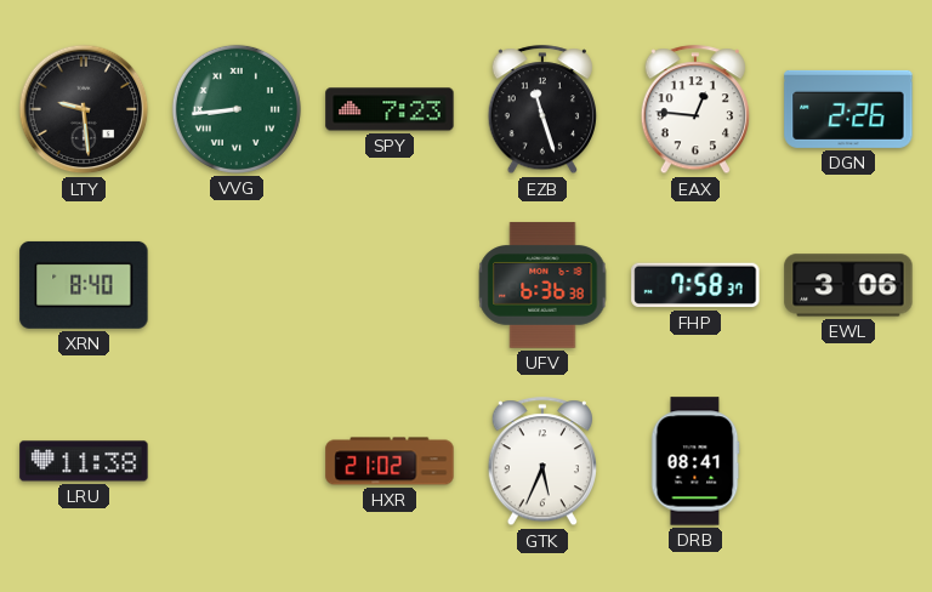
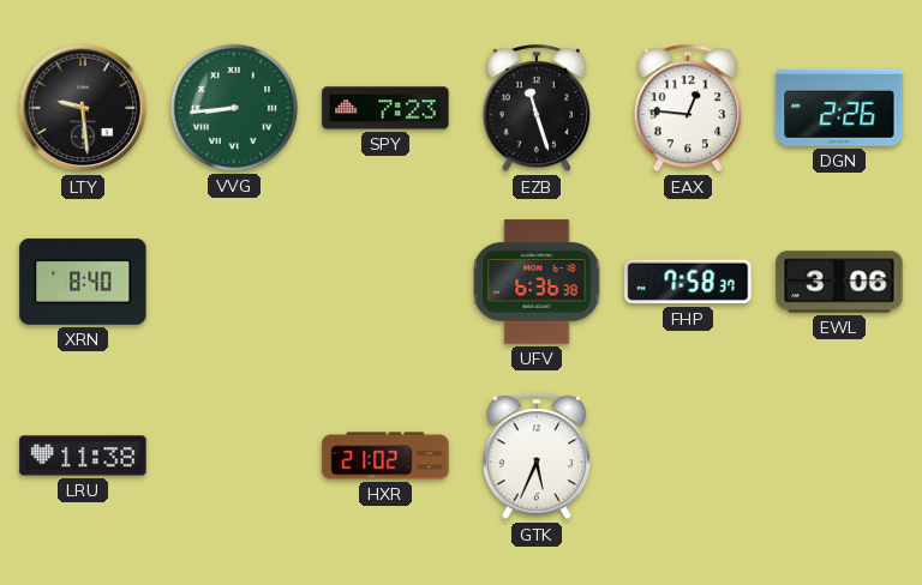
DRB: 08:41 -> none
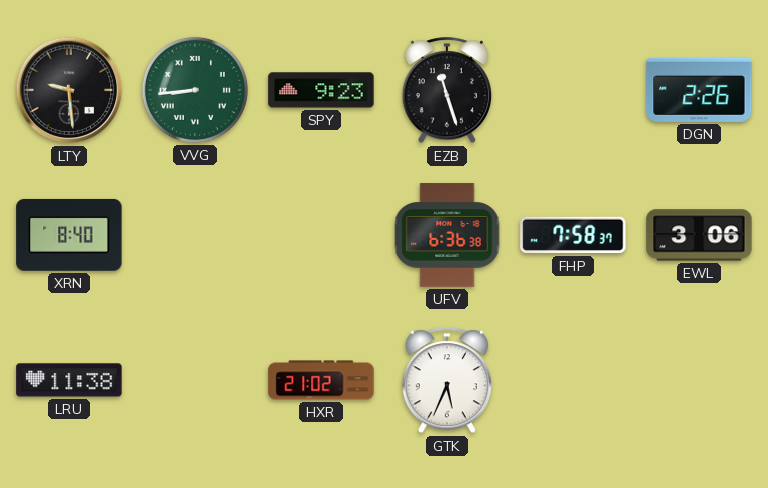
SPY: 7:23 -> 9:23
EAX: 12:46 -> none
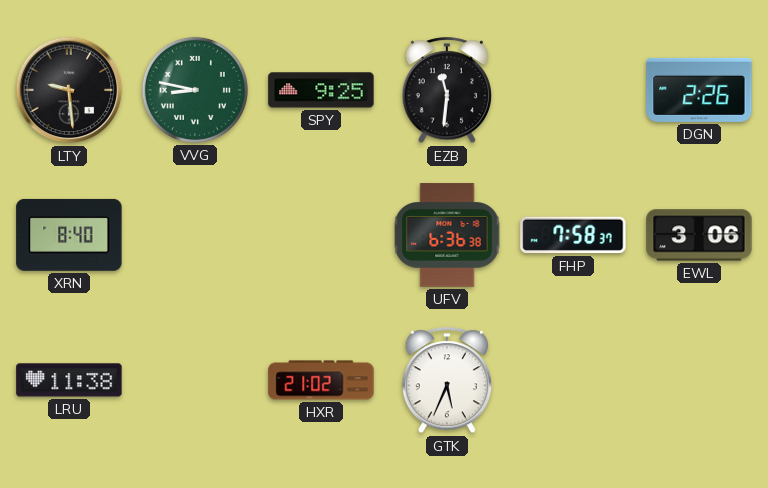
VVG: 8:44 -> 8:47
SPY: 9:23 -> 9:25
EZB: 11:27 -> 11:31
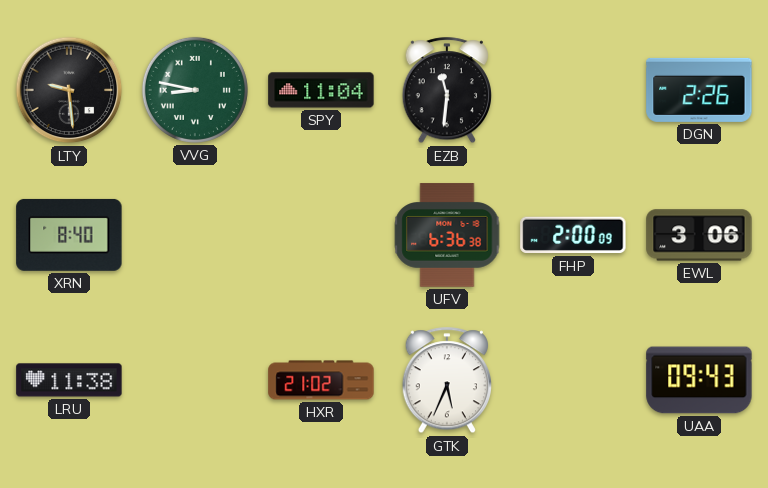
SPY: 9:25 -> 11:04
FHP: 7:58 -> 2:00
UAA: none -> 09:43
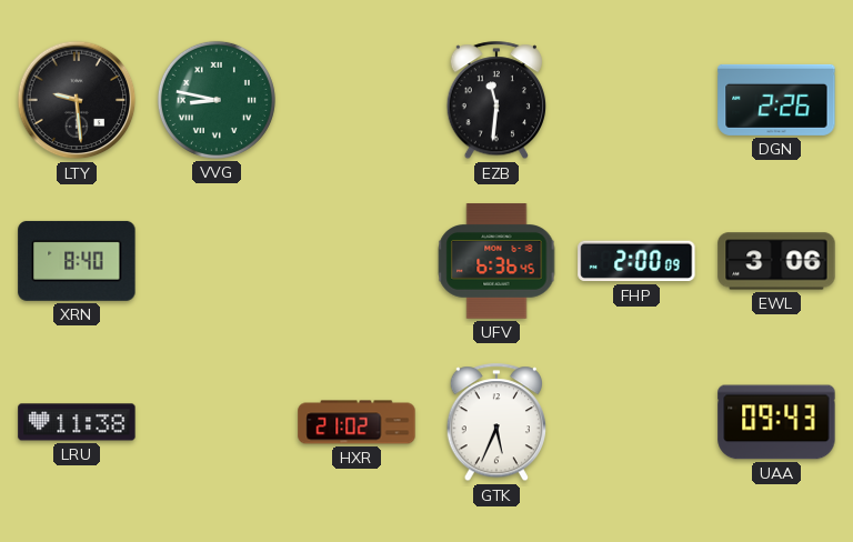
SPY: 11:04 -> none
UFV: 6:36:38 -> 6:36:45
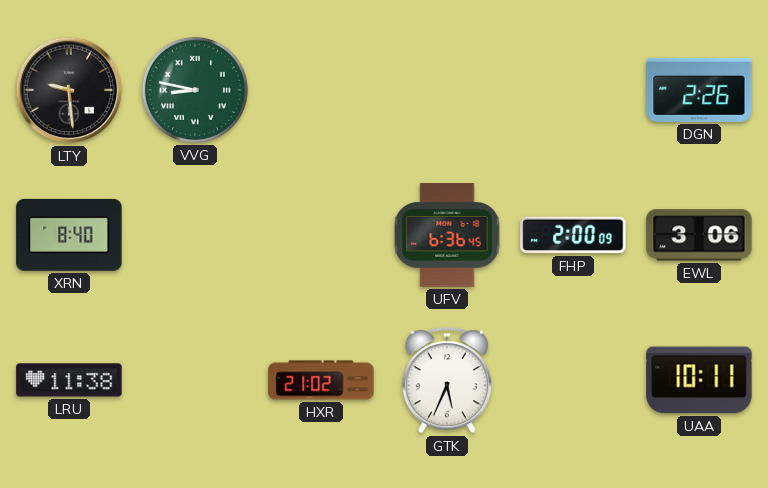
EZB: 11:31 -> none
UAA: 09:43 -> 10:11
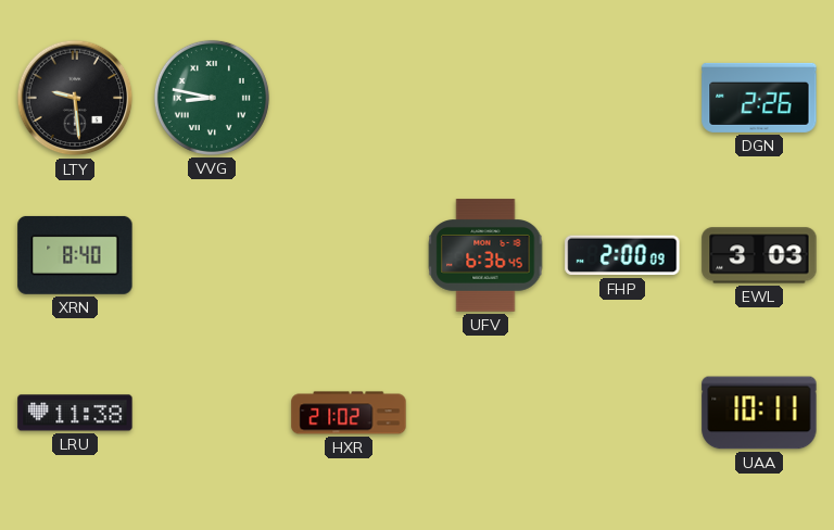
EWL: 3:06 -> 3:03
GTK: 5:34 -> none
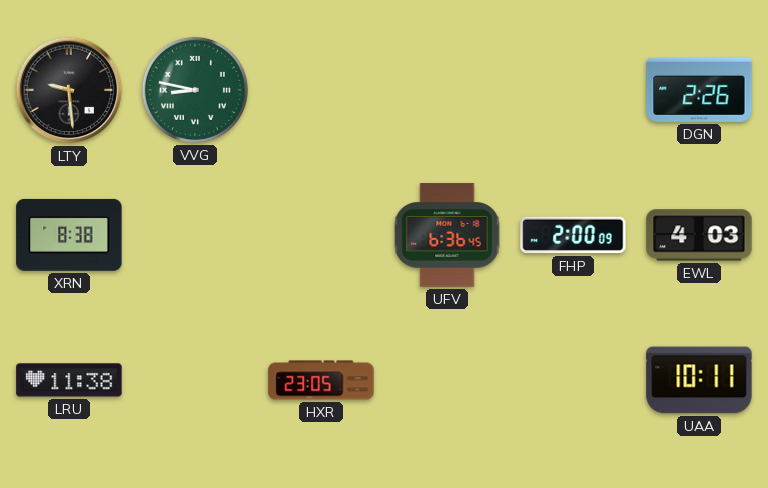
XRN: 8:40 -> 8:38
EWL: 3:03 -> 4:03
HXR: 21:02 -> 23:05
